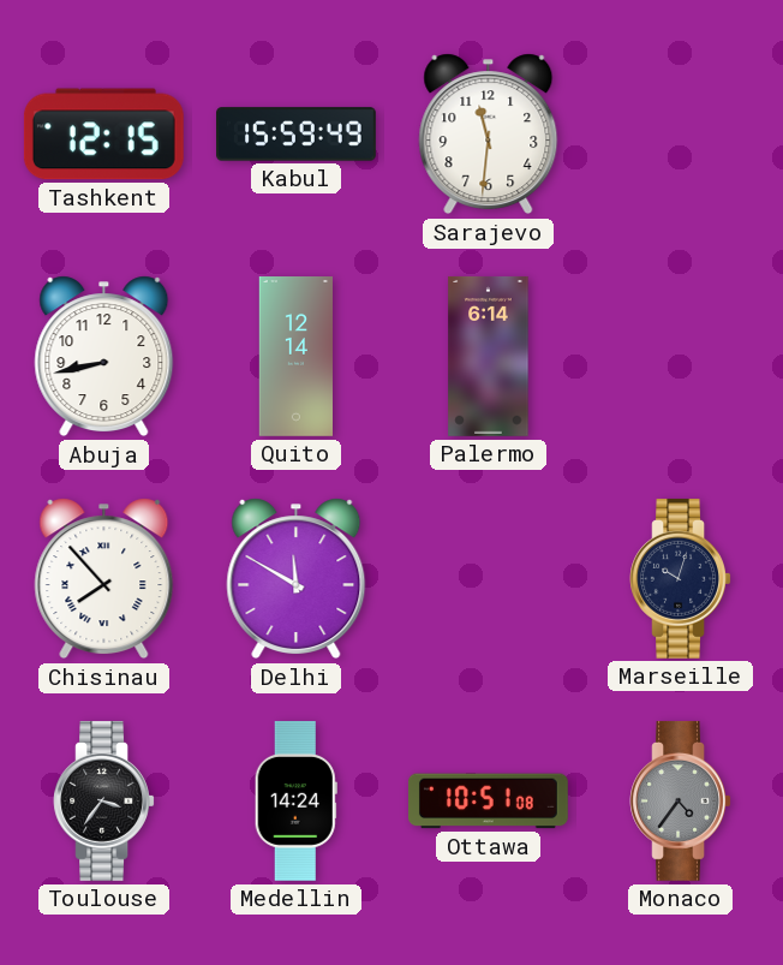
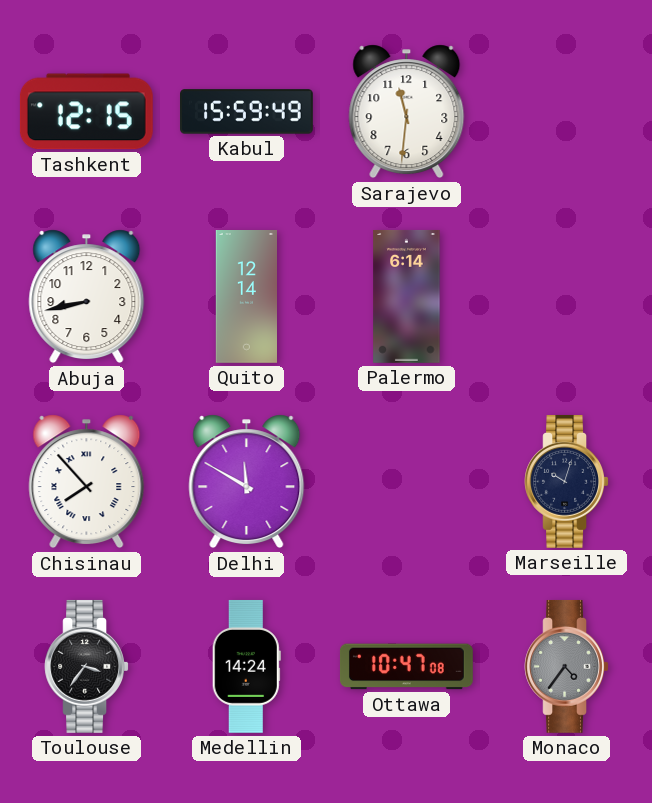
Ottawa: 10:51 -> 10:47
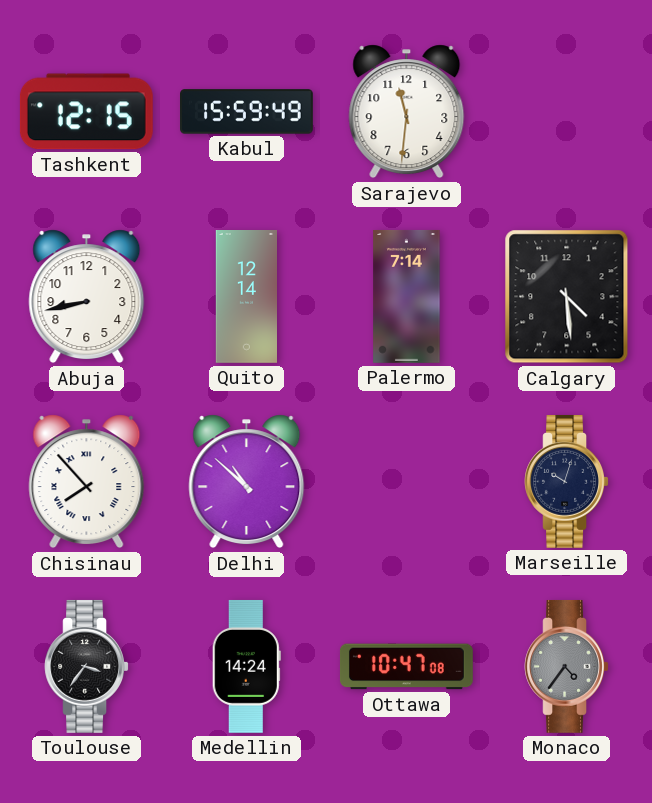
Palermo: 6:14 -> 7:14
Calgary: none -> 4:29
Delhi: 11:50 -> 10:52
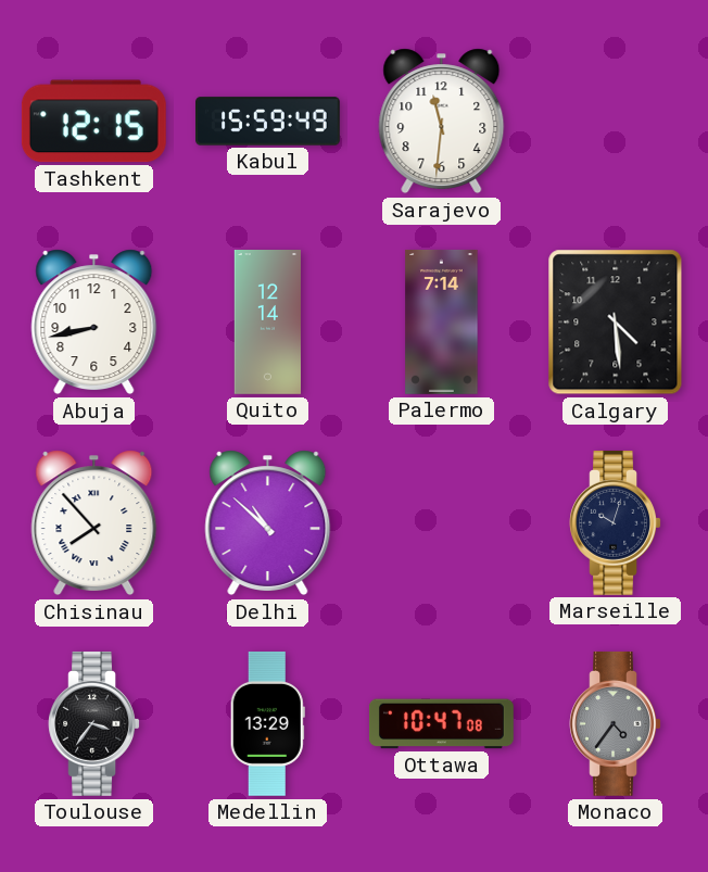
Medellin: 14:24 -> 13:29
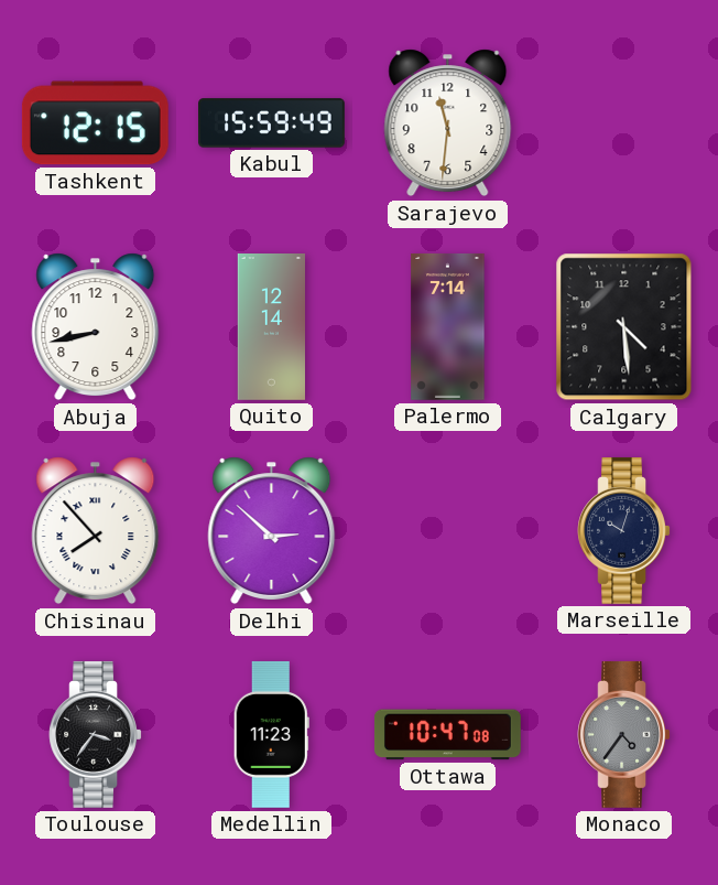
Delhi: 10:52 -> 2:52
Medellin: 13:29 -> 11:23
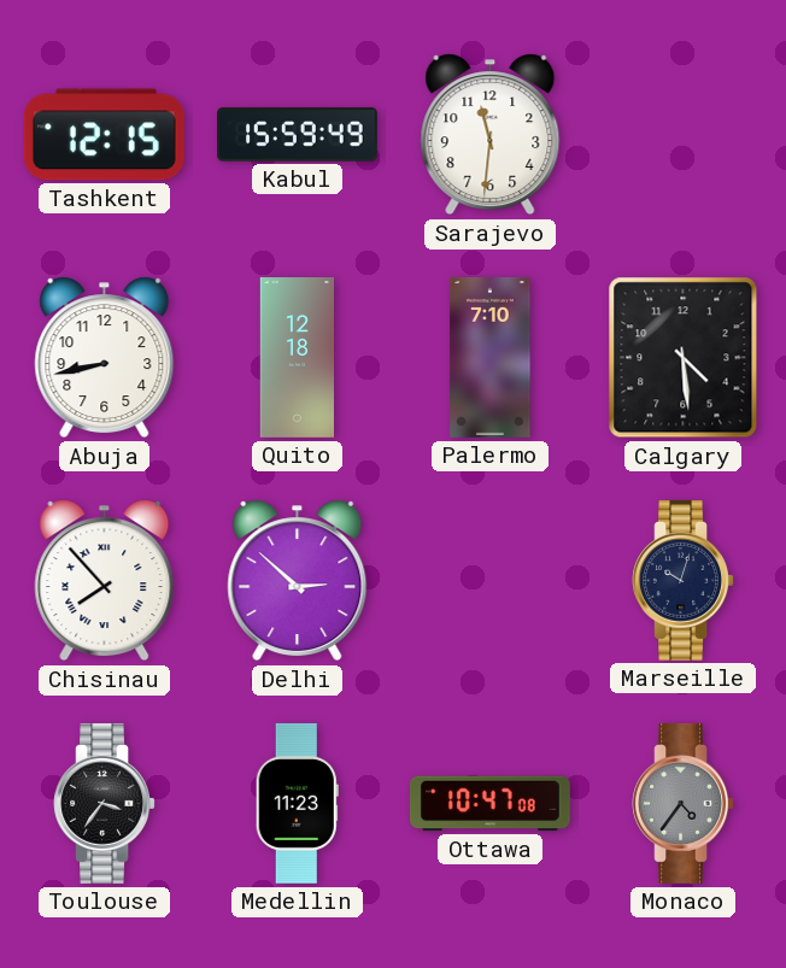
Quito: 12:14 -> 12:18
Palermo: 7:14 -> 7:10
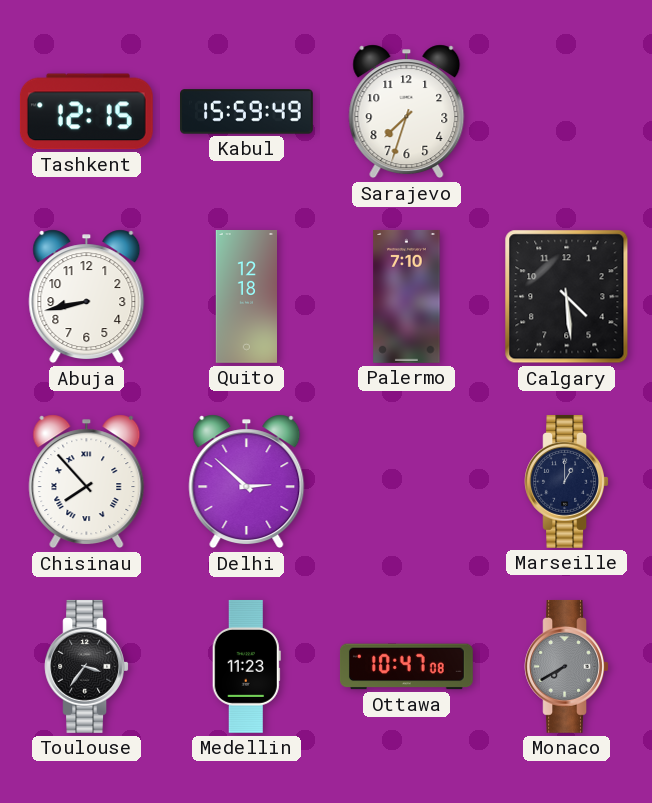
Sarajevo: 11:31 -> 7:33
Marseille: 10:03 -> 1:00
Monaco: 4:36 -> 7:40
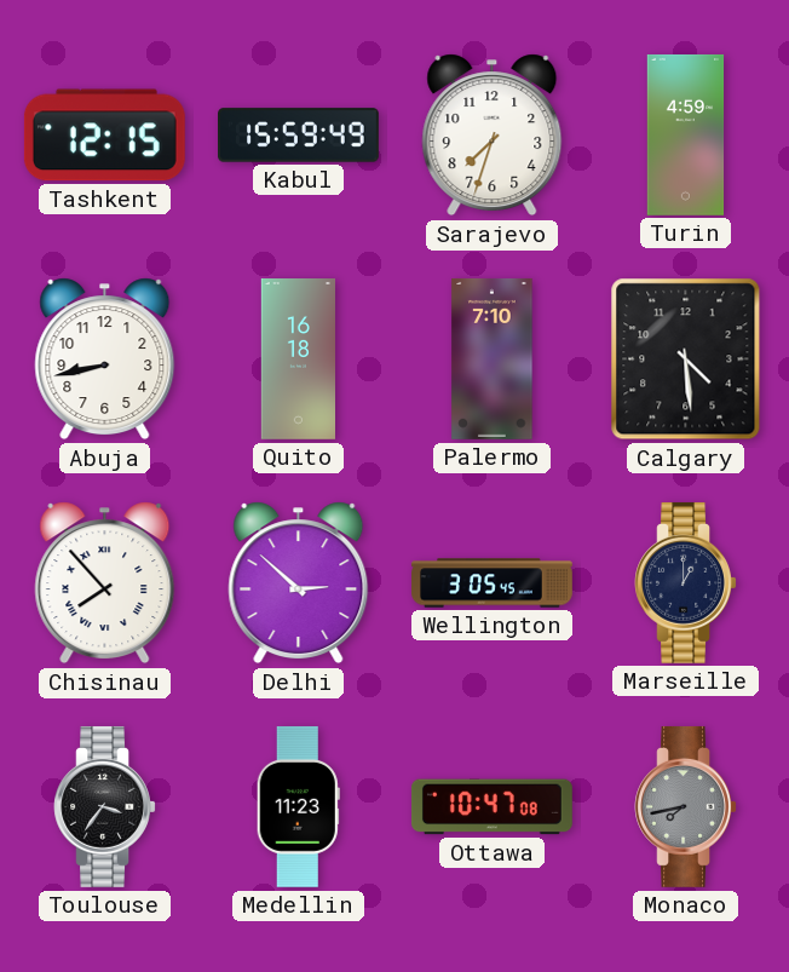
Turin: none -> 4:59
Quito: 12:18 -> 16:18
Wellington: none -> 3:05
Monaco: 7:40 -> 7:43
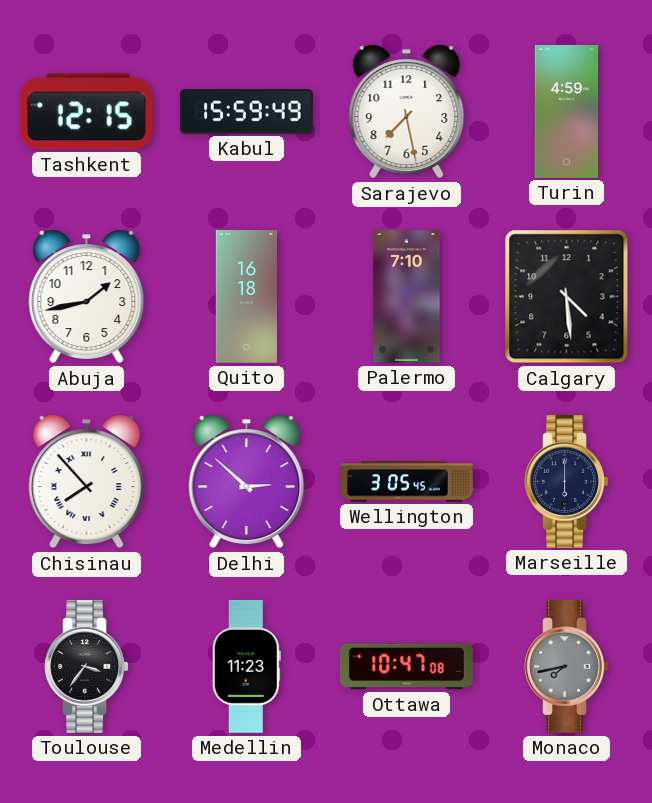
Sarajevo: 7:33 -> 7:28
Abuja: 8:43 -> 1:43
Marseille: 1:00 -> 6:00
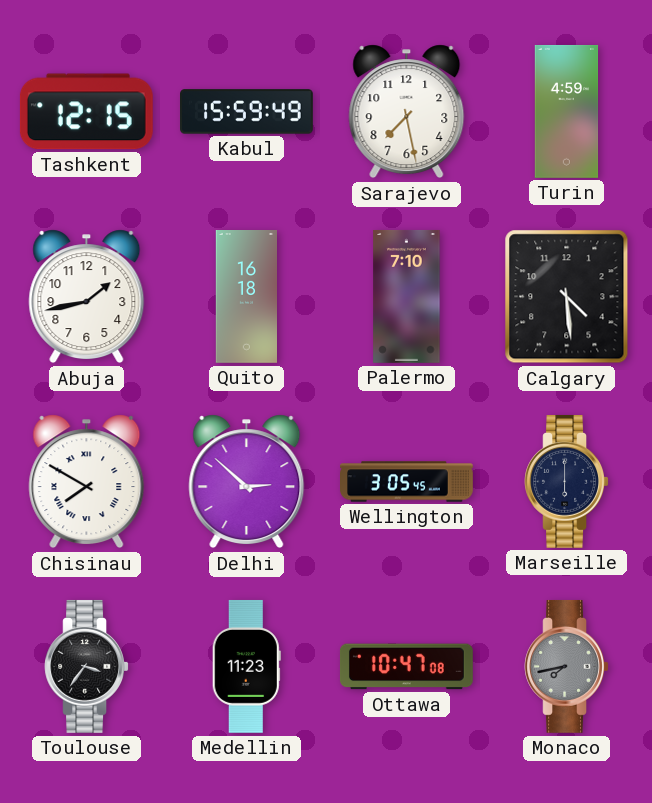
Chisinau: 7:53 -> 7:50
